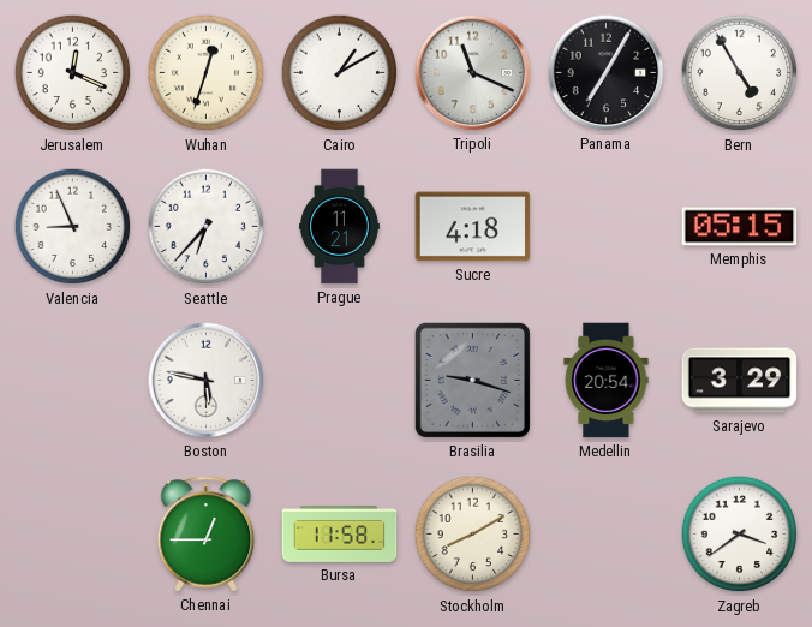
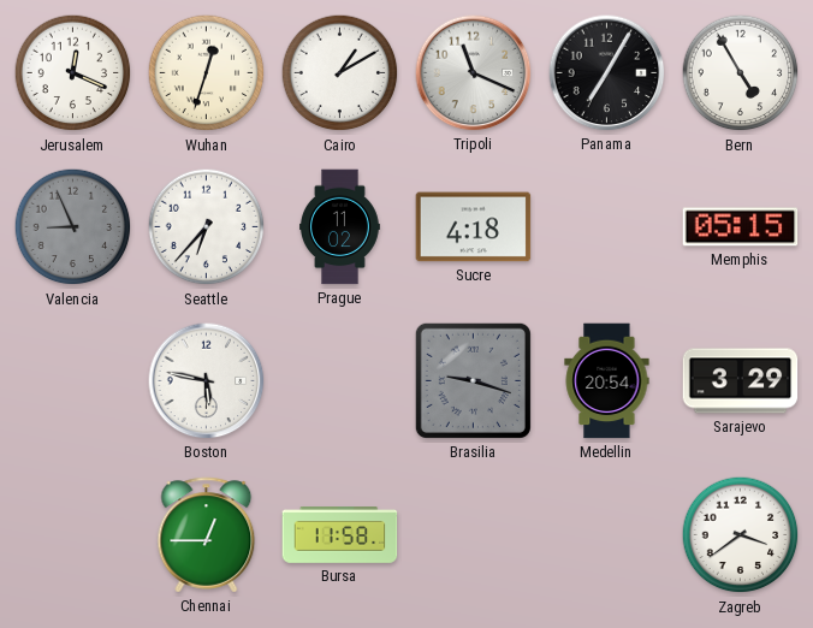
Valencia dial: white -> grey
Prague: 11:21 -> 11:02
Stockholm: 8:10 -> none
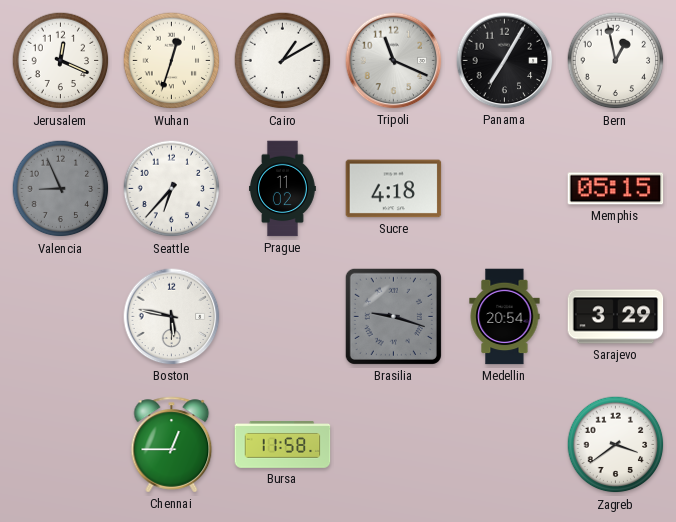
Bern: 4:55 -> 12:58
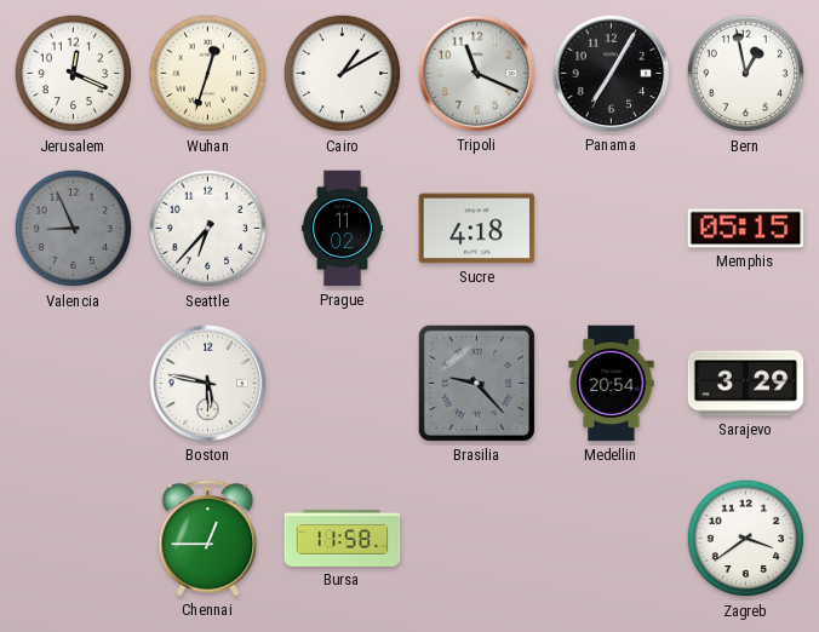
Brasilia: 9:18 -> 9:23
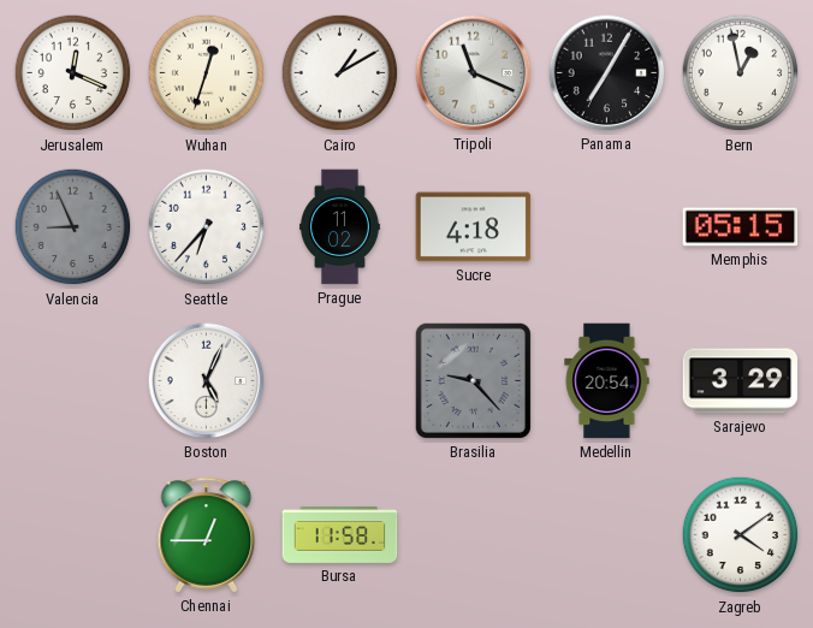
Boston: 5:47 -> 5:04
Zagreb: 3:39 -> 4:09
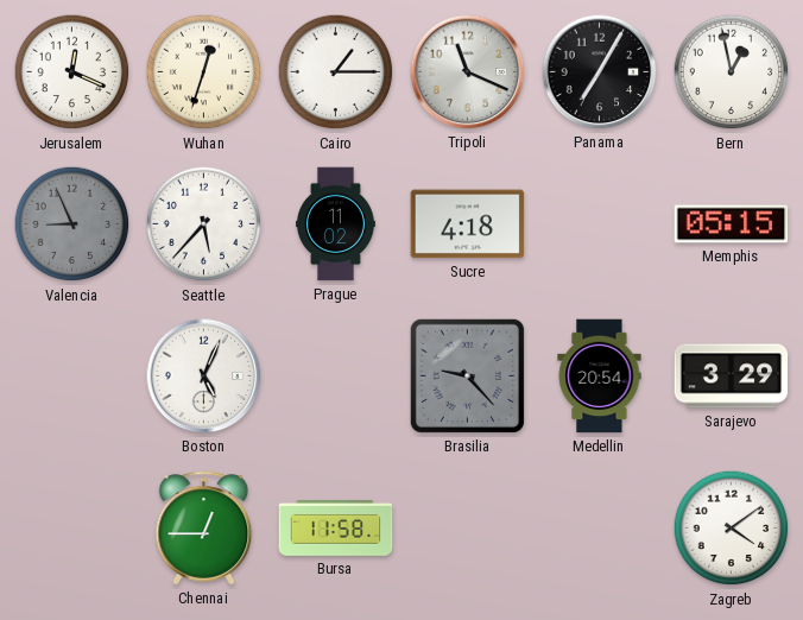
Cairo: 1:10 -> 1:15
Seattle: 6:37 -> 5:37
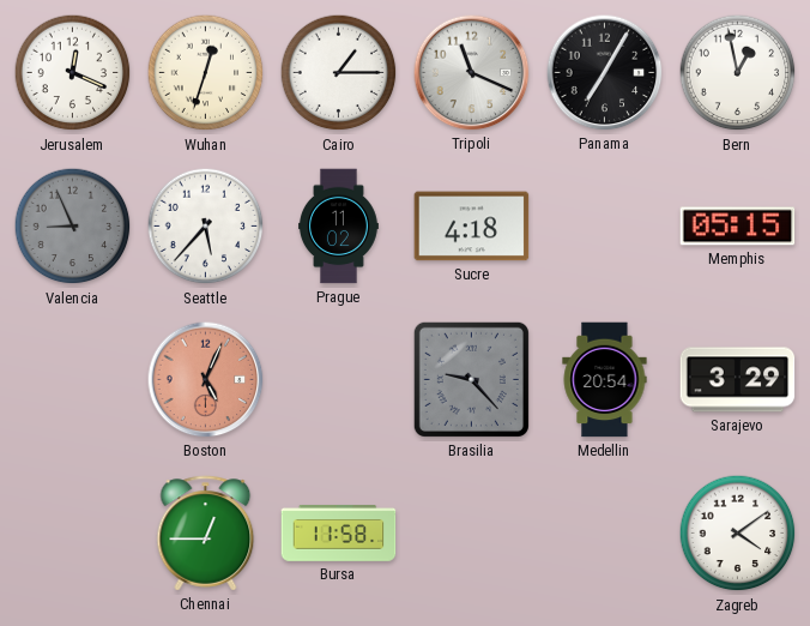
Boston dial: white -> salmon
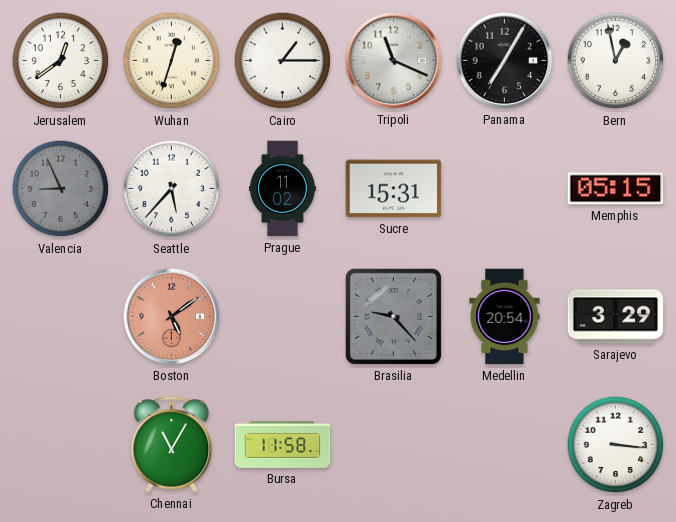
Jerusalem: 12:19 -> 12:39
Sucre: 4:18 -> 15:31
Boston: 5:04 -> 5:09
Chennai: 12:45 -> 11:05
Zagreb: 4:09 -> 3:16
